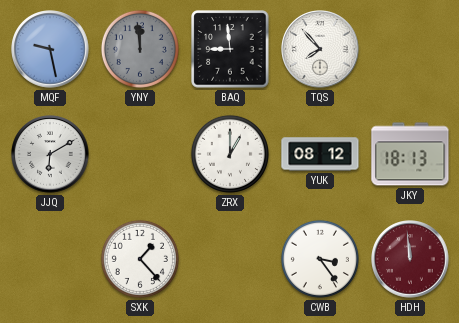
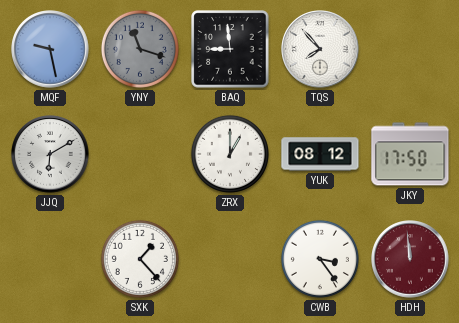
YNY: 11:59 -> 11:18
JKY: 18:13 -> 17:50
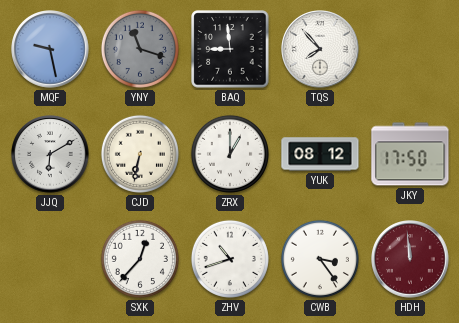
CJD: none -> 6:32
SXK: 1:23 -> 12:37
ZHV: none -> 10:42
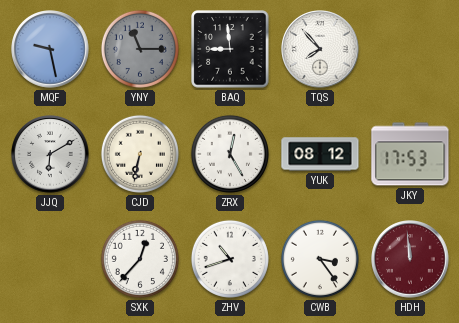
YNY: 11:18 -> 11:15
ZRX: 1:00 -> 12:25
JKY: 17:50 -> 17:53
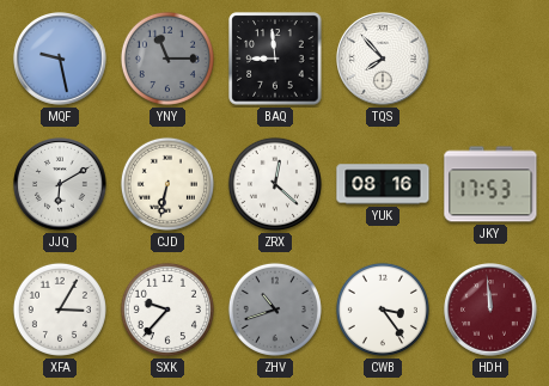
ZRX: 12:25 -> 12:22
YUK: 08:12 -> 08:16
XFA: none -> 3:05
SXK: 12:37 -> 9:37
ZHV dial: white -> grey
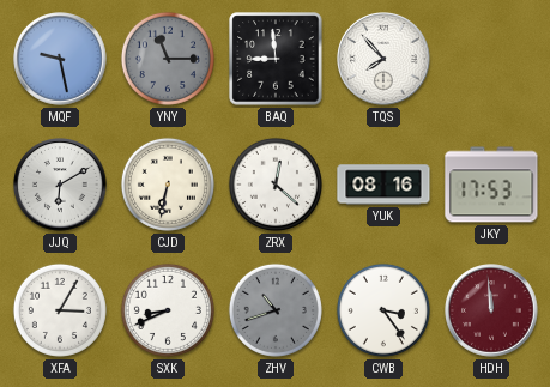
SXK: 9:37 -> 8:41
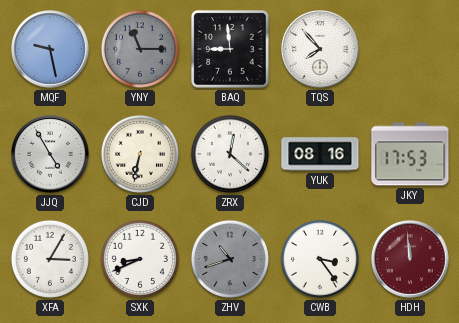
JJQ: 6:10 -> 4:55
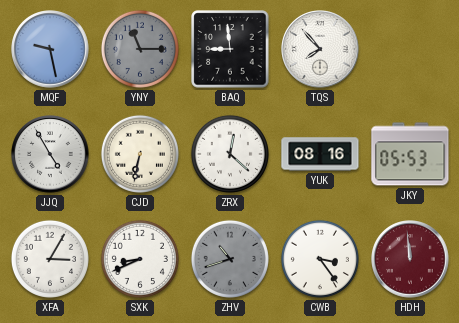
JKY: 17:53 -> 05:53
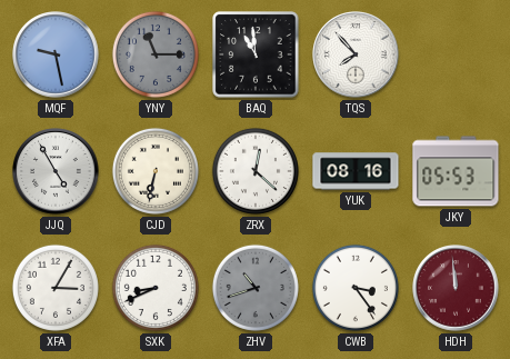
BAQ: 8:59 -> 10:59
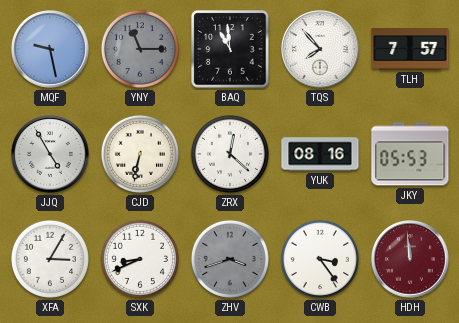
TLH: none -> 7:57
ZHV: 10:42 -> 3:42
